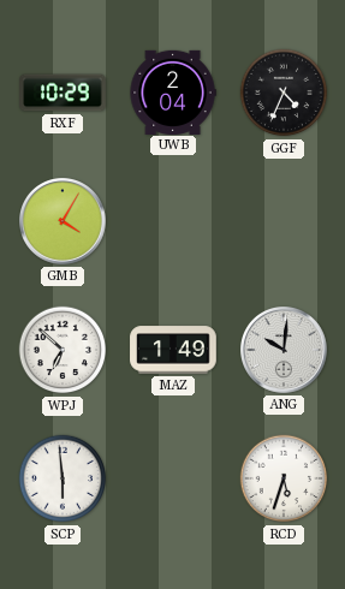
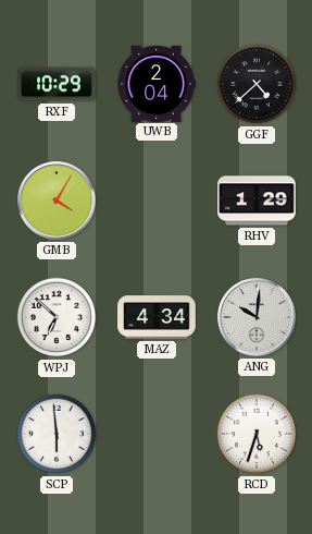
GGF: 4:34 -> 4:38
RHV: none -> 1:29
MAZ: 1:49 -> 4:34
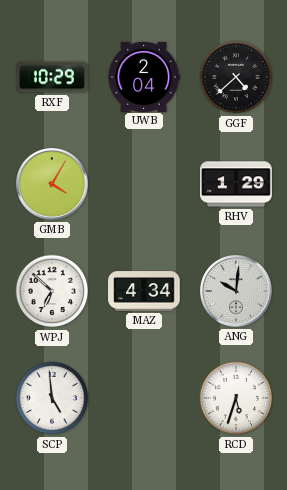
SCP: 5:59 -> 4:59
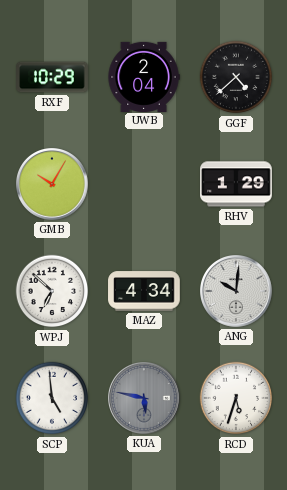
GMB: 4:05 -> 10:05
KUA: none -> 5:47
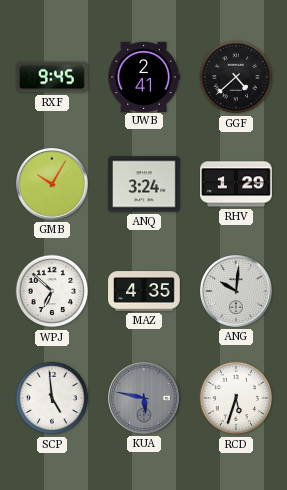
RXF: 10:29 -> 9:45
UWB: 2:04 -> 2:41
ANQ: none -> 3:24
MAZ: 4:34 -> 4:35
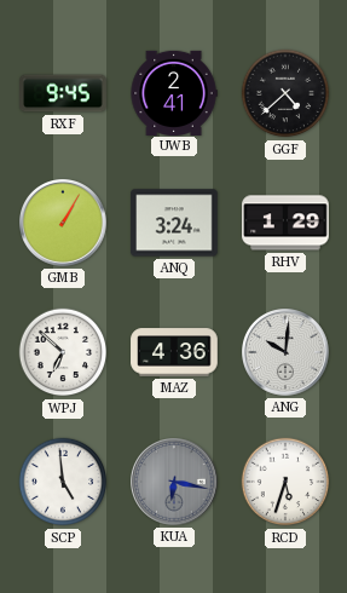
GMB: 10:05 -> 1:05
MAZ: 4:35 -> 4:36
KUA: 5:47 -> 6:17
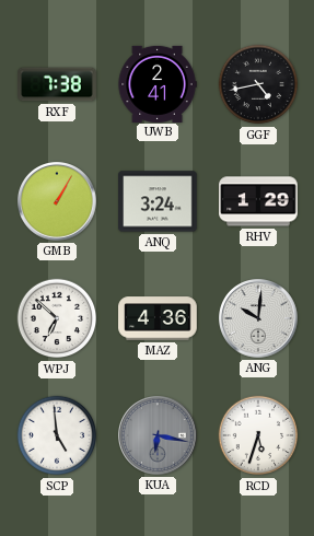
RXF: 9:45 -> 7:38
GGF: 4:38 -> 4:43
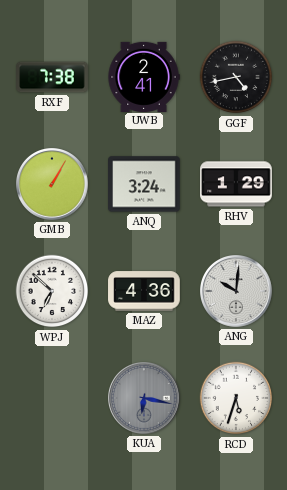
SCP: 4:59 -> none
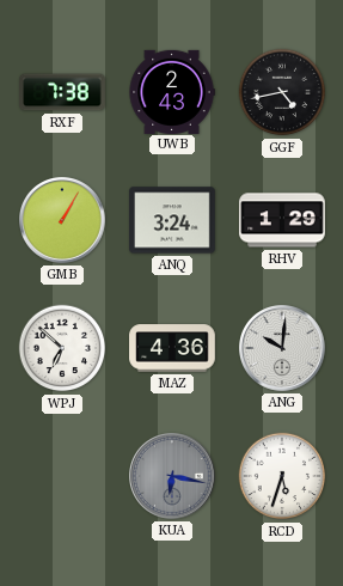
UWB: 2:41 -> 2:43
